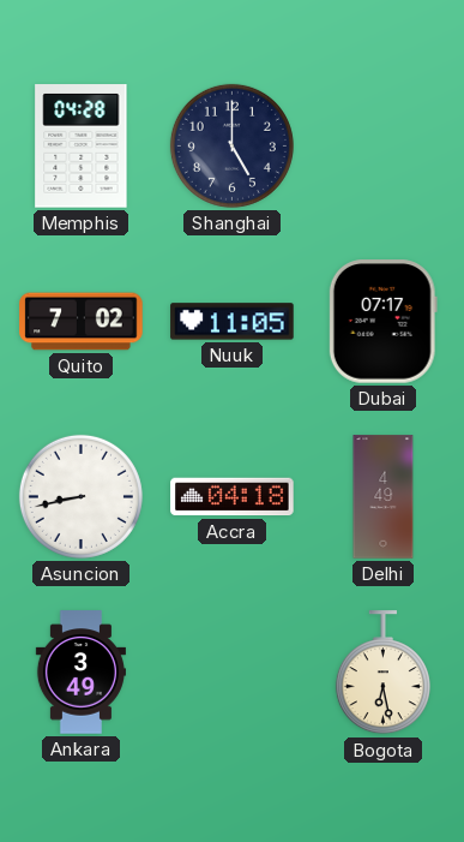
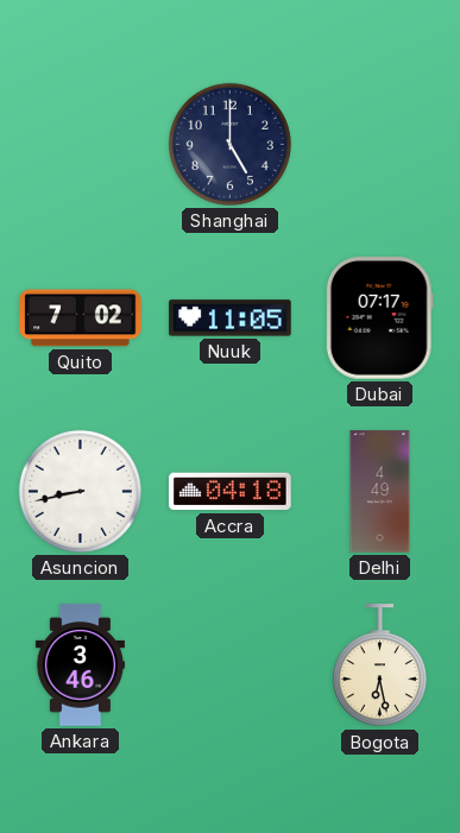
Memphis: 04:28 -> none
Ankara: 3:49 -> 3:46
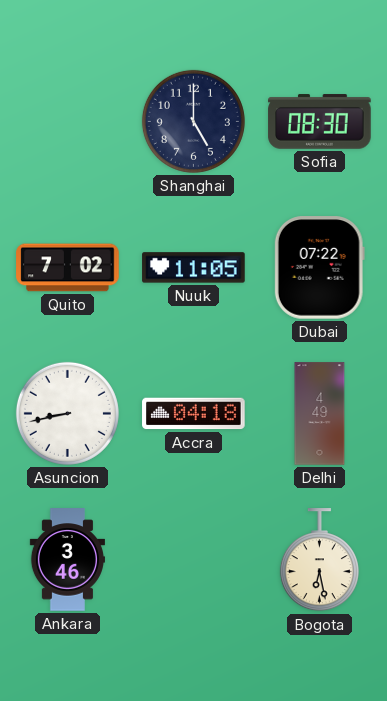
Sofia: none -> 08:30
Dubai: 07:17 -> 07:22
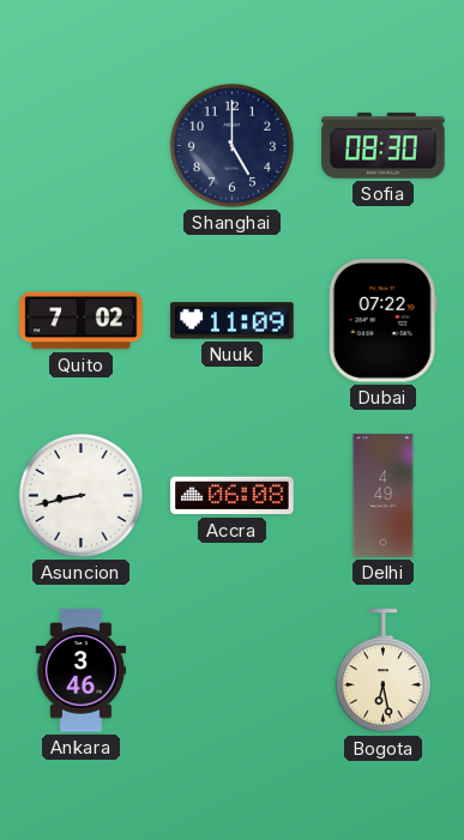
Nuuk: 11:05 -> 11:09
Accra: 04:18 -> 06:08
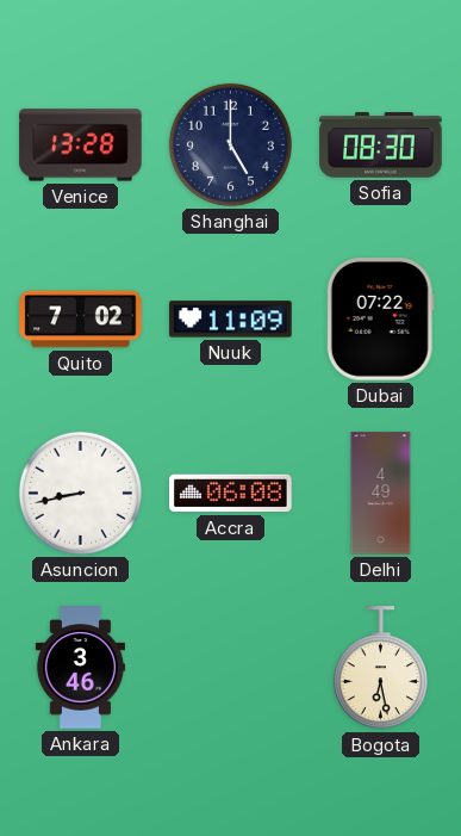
Venice: none -> 13:28
